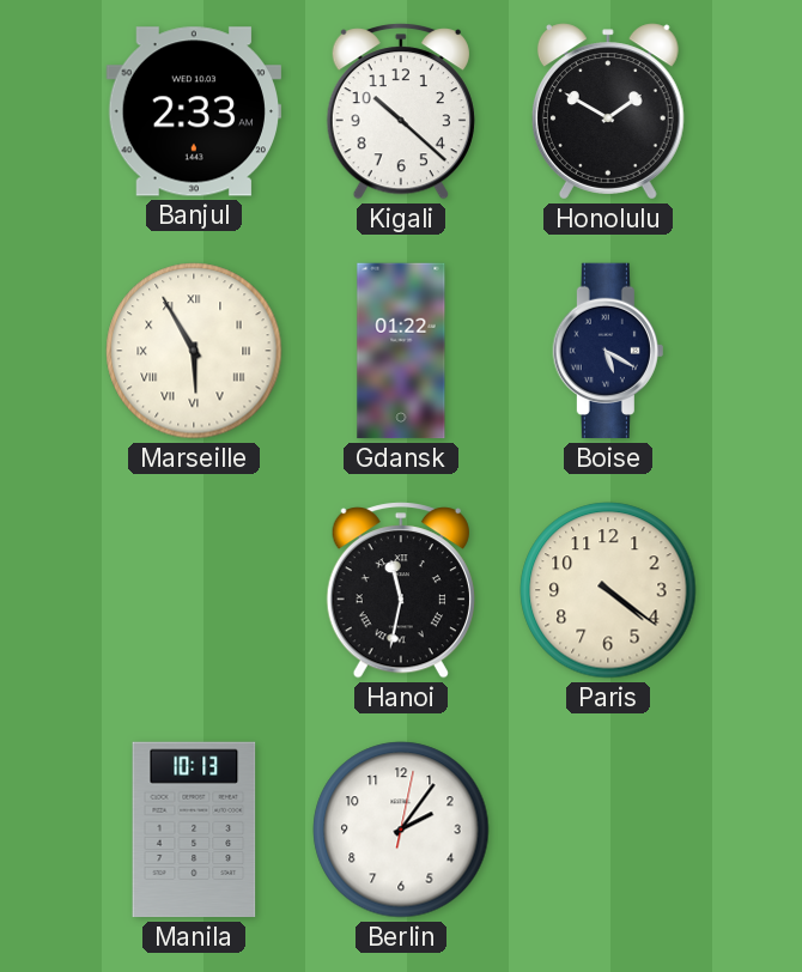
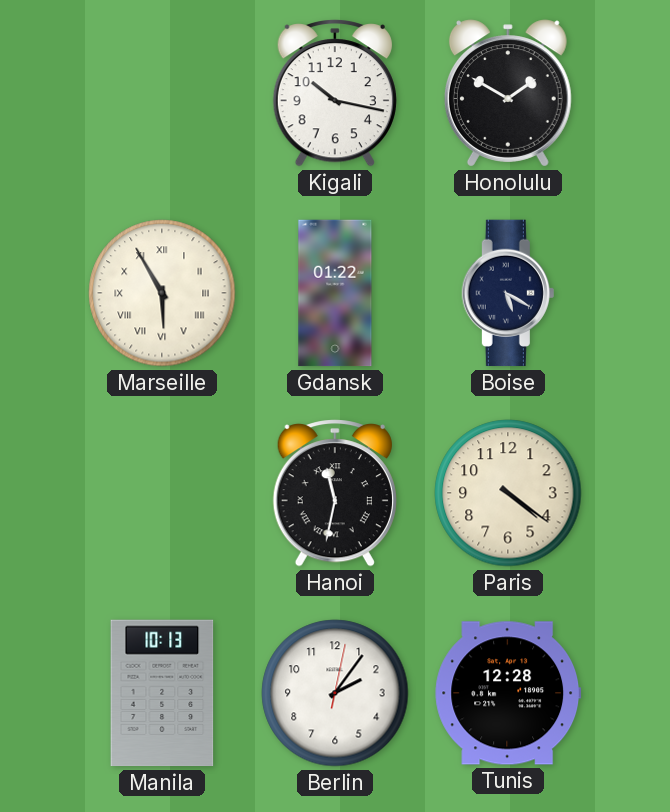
Banjul: 2:33 -> none
Kigali: 10:22 -> 10:17
Tunis: none -> 12:28
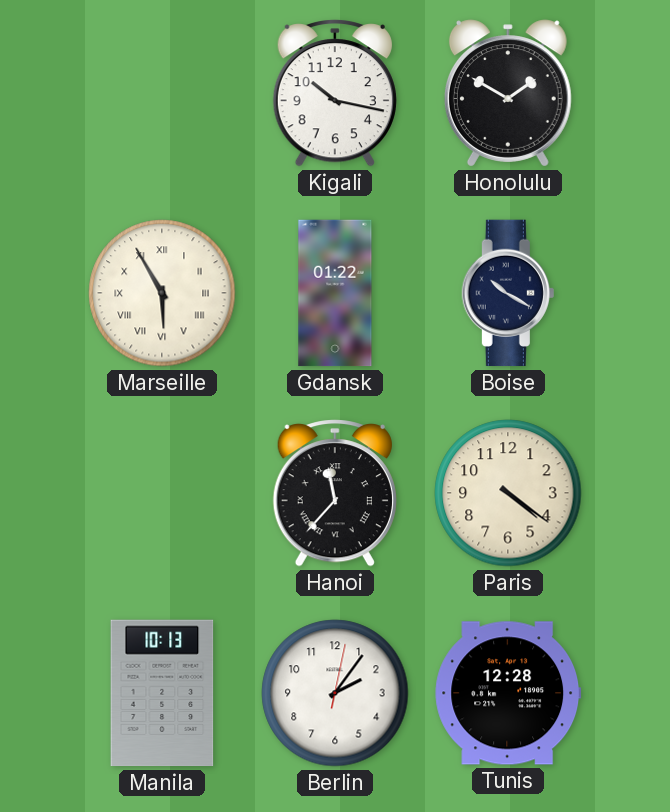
Boise: 5:20 -> 10:20
Hanoi: 11:32 -> 11:37
